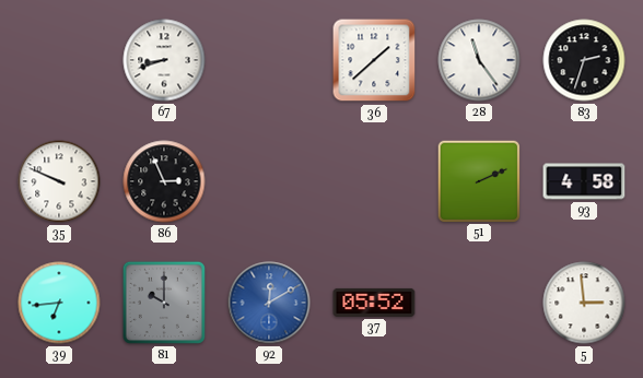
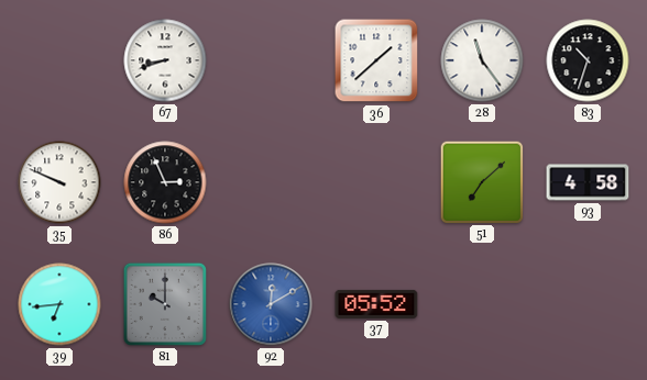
83: 2:33 -> 10:33
51: 2:11 -> 7:08
5: 2:59 -> none
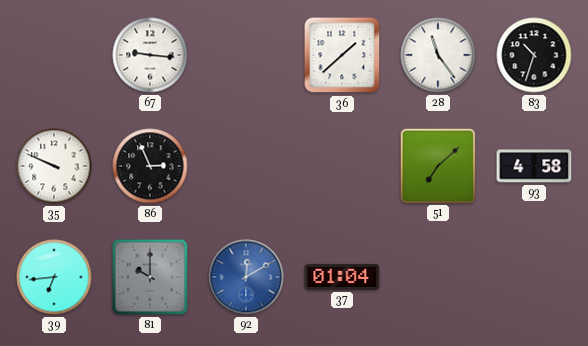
67: 8:42 -> 9:16
37: 05:52 -> 01:04
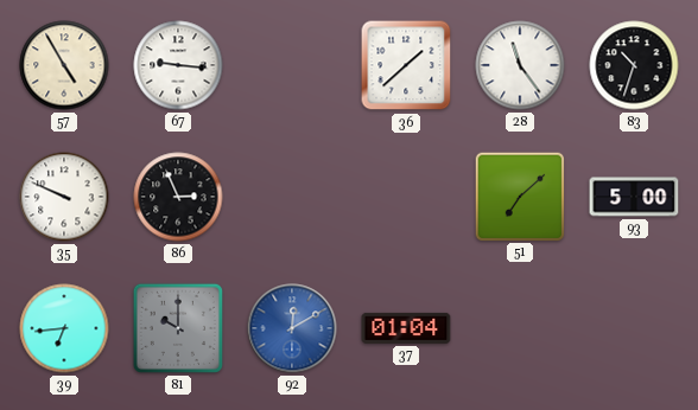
57: none -> 4:55
93: 4:58 -> 5:00
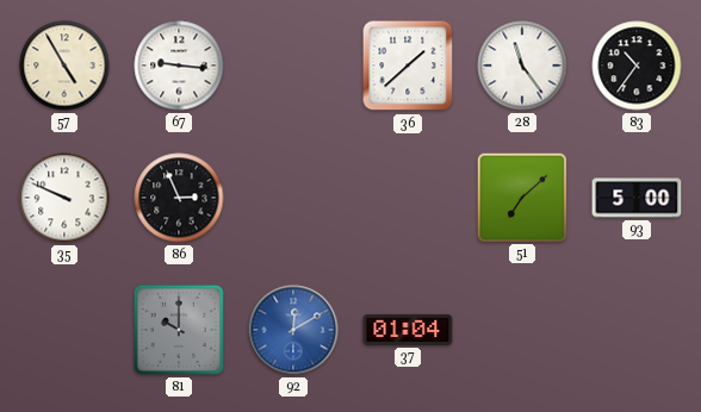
83: 10:33 -> 10:36
39: 6:44 -> none
